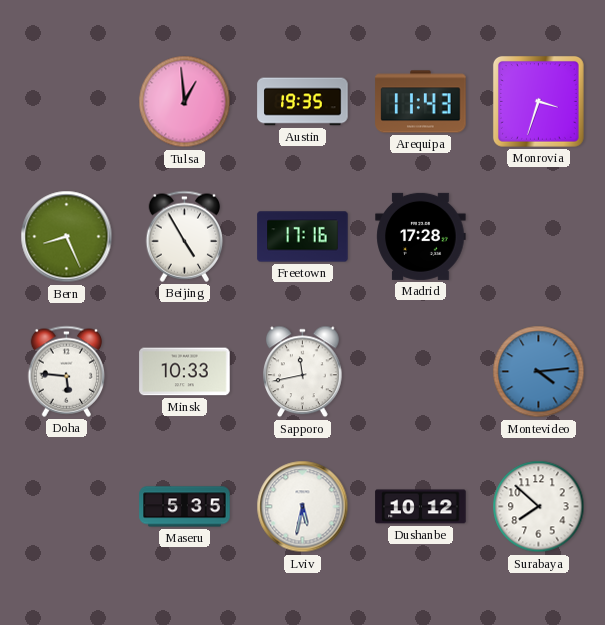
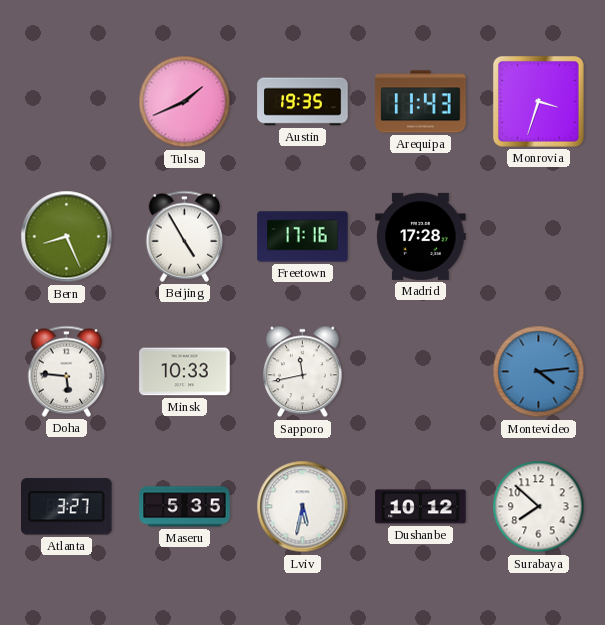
Tulsa: 12:59 -> 1:41
Atlanta: none -> 3:27
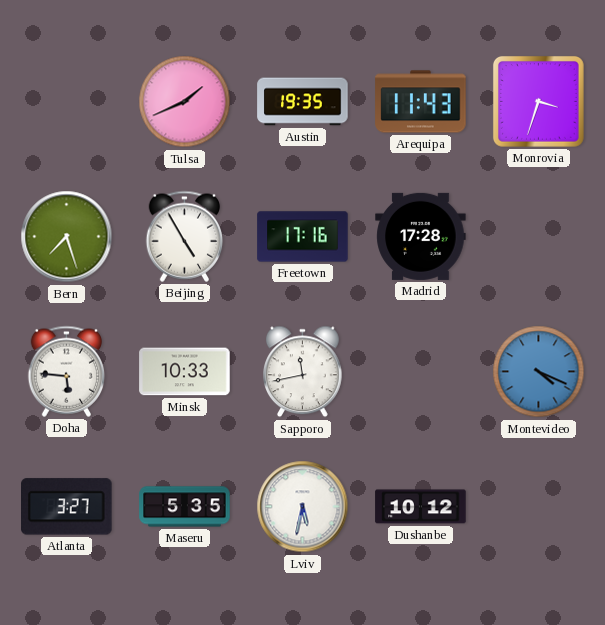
Bern: 8:26 -> 7:27
Montevideo: 4:14 -> 4:19
Surabaya: 7:52 -> none
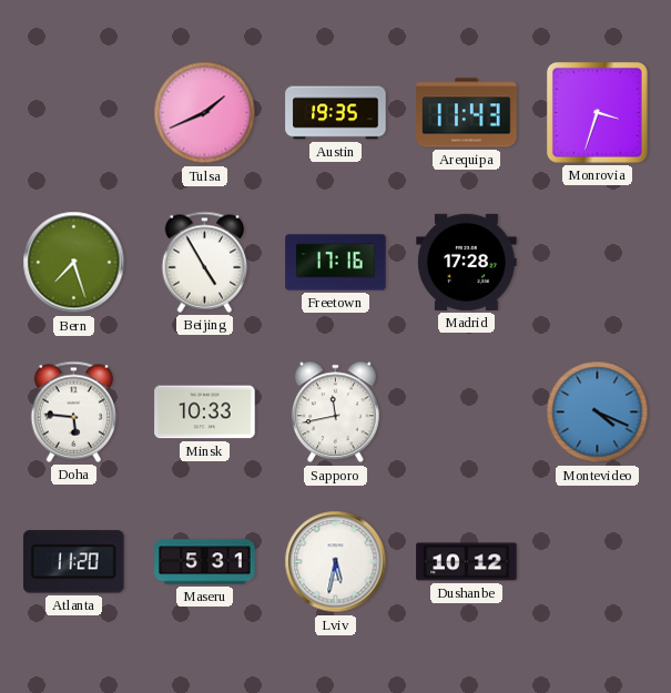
Atlanta: 3:27 -> 11:20
Maseru: 5:35 -> 5:31
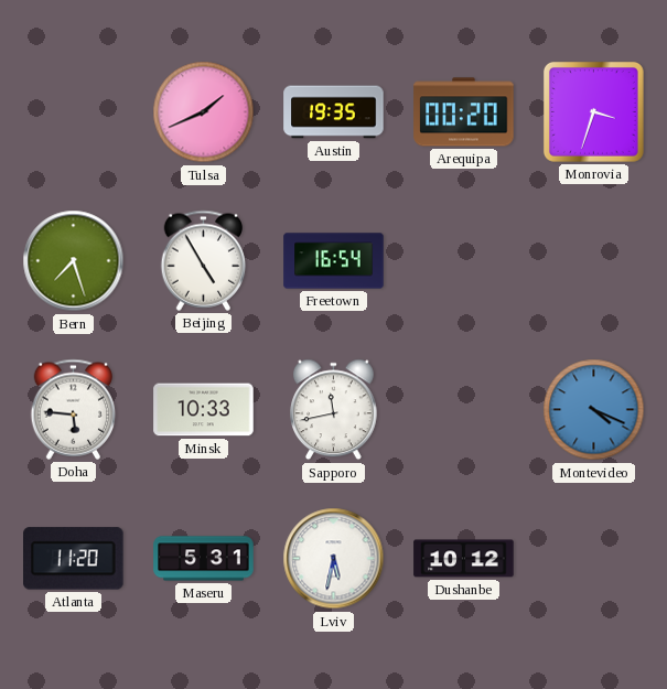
Arequipa: 11:43 -> 00:20
Freetown: 17:16 -> 16:54
Madrid: 17:28 -> none
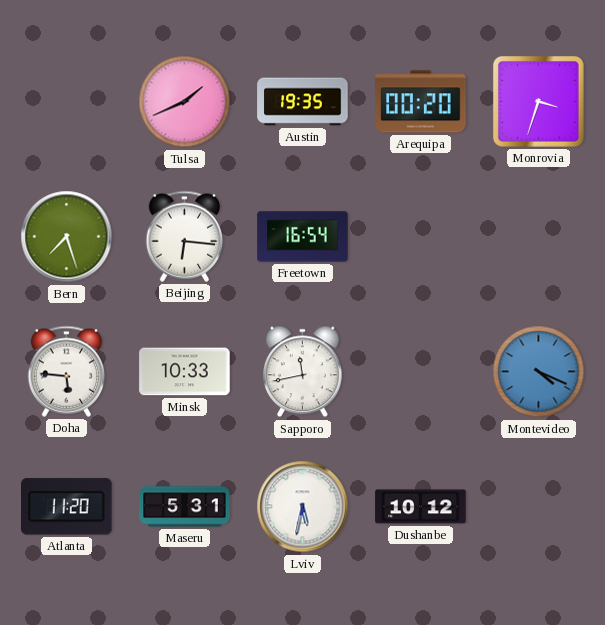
Beijing: 4:55 -> 6:16
